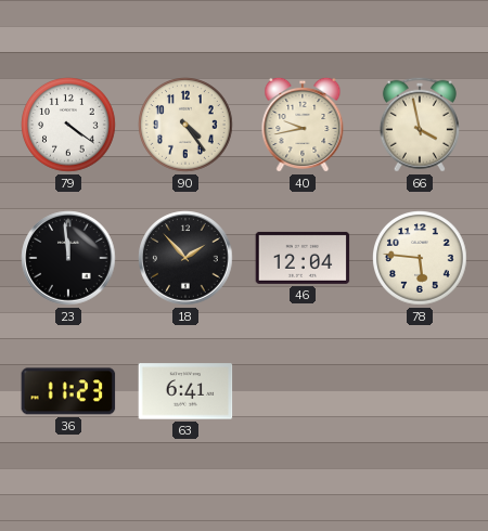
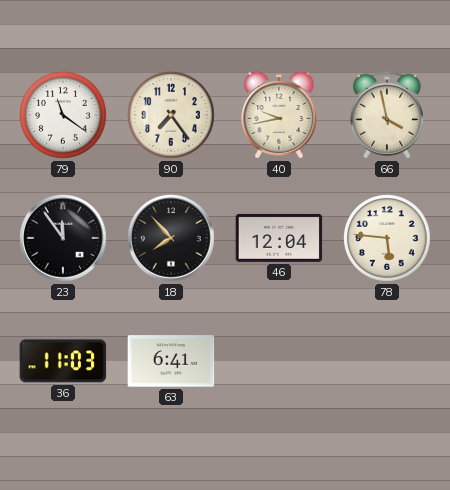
79: 4:21 -> 11:21
90: 4:24 -> 7:24
23: 11:59 -> 11:54
18: 1:53 -> 7:53
36: 11:23 -> 11:03
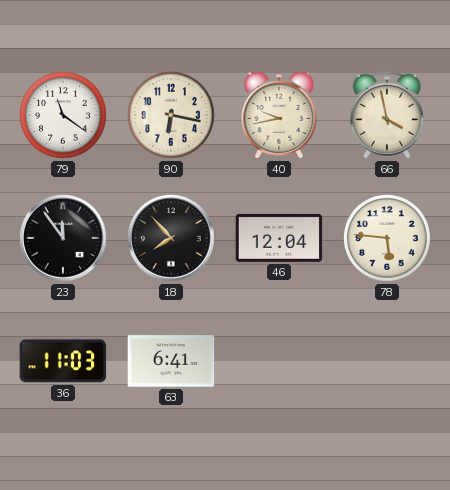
90: 7:24 -> 6:17
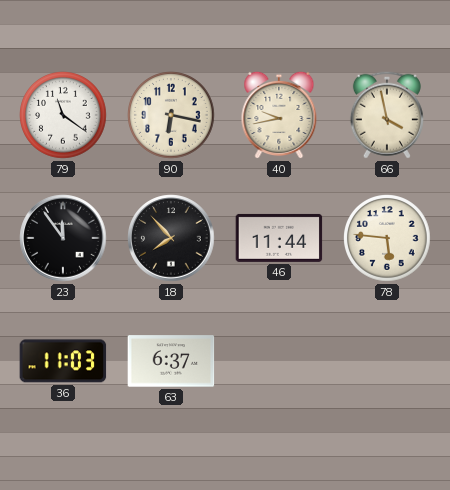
46: 12:04 -> 11:44
63: 6:41 -> 6:37
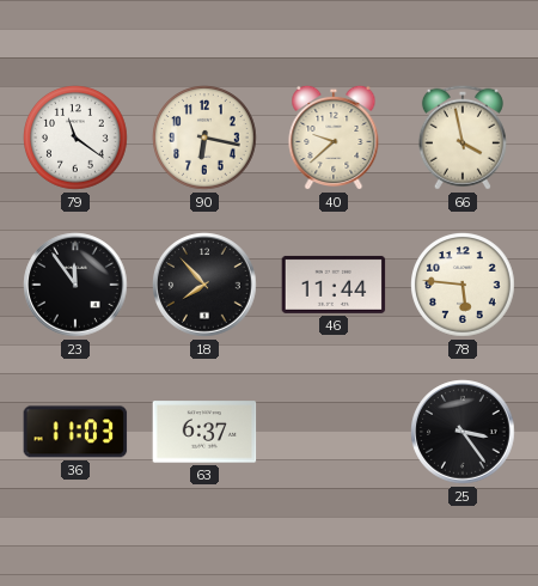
40: 9:43 -> 9:38
25: none -> 3:24
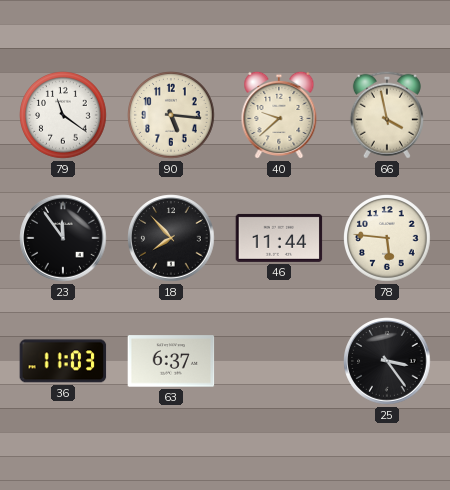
90: 6:17 -> 5:16
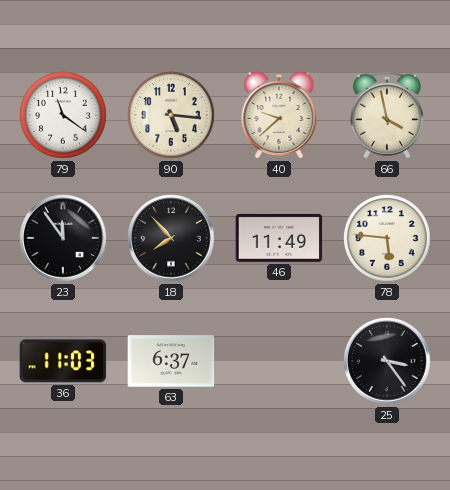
46: 11:44 -> 11:49
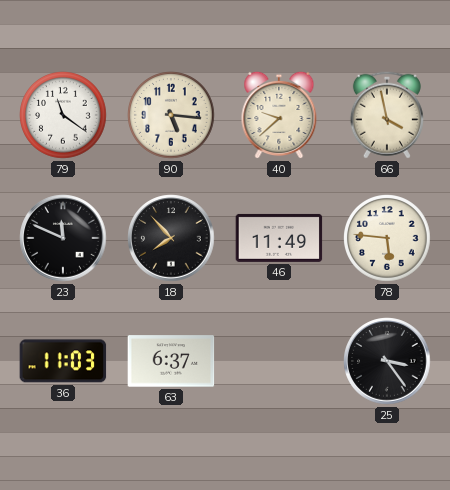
23: 11:54 -> 11:49
